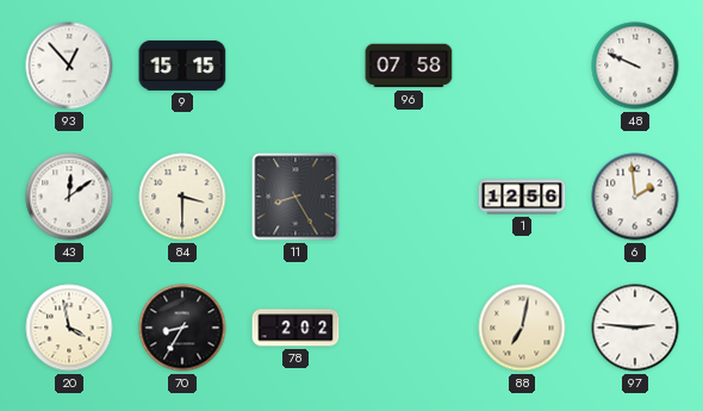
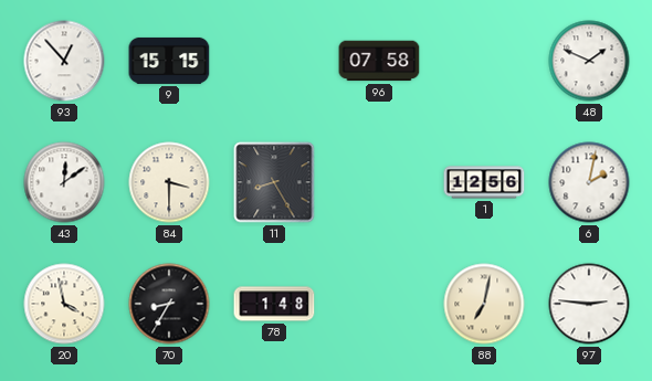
48: 9:49 -> 1:49
6: 1:59 -> 2:02
78: 2:02 -> 1:48
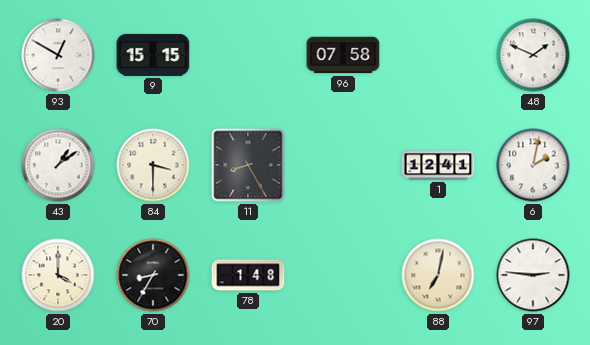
93: 12:53 -> 12:50
43: 12:09 -> 1:09
1: 12:56 -> 12:41
20: 3:58 -> 4:00
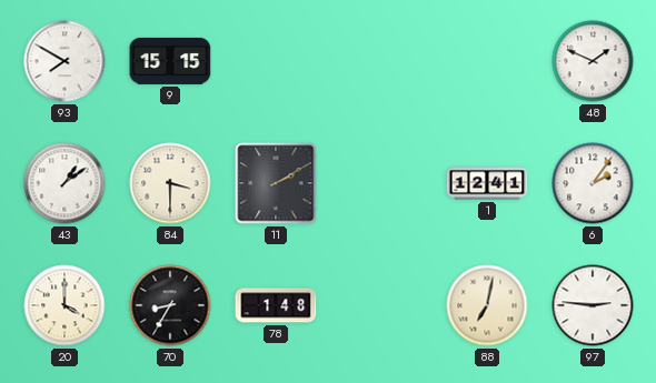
93: 12:50 -> 7:50
96: 07:58 -> none
11: 8:25 -> 2:10
6: 2:02 -> 2:06
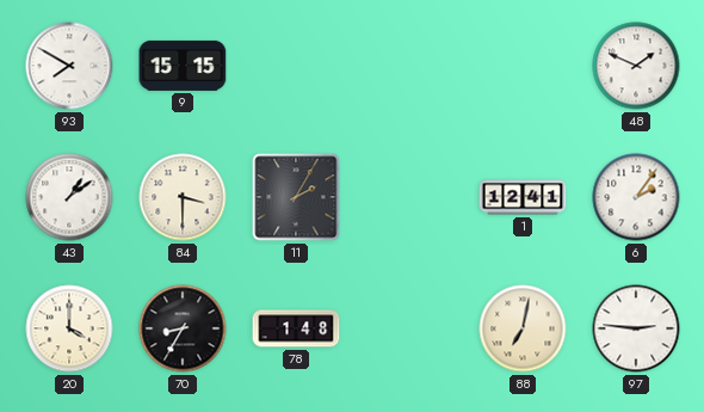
11: 2:10 -> 2:05
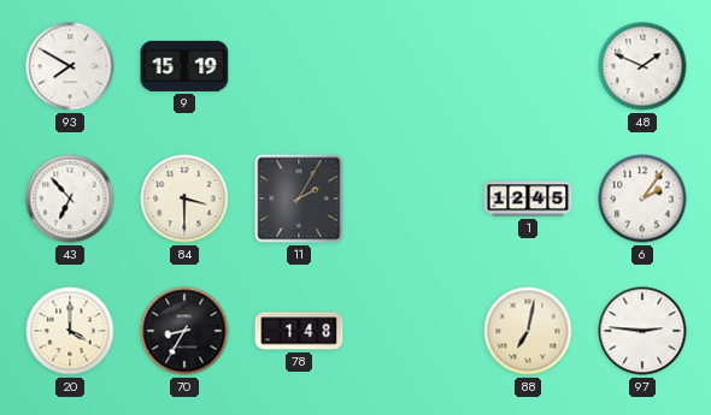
9: 15:15 -> 15:19
43: 1:09 -> 6:53
1: 12:41 -> 12:45
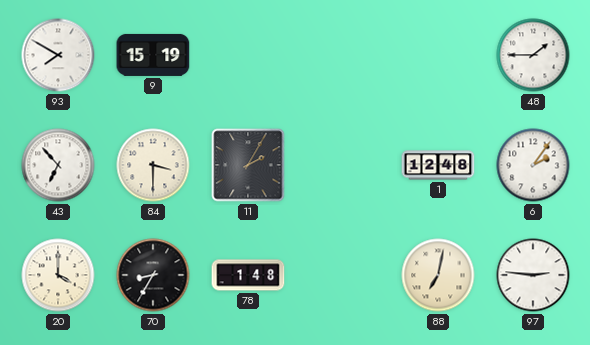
48: 1:49 -> 1:45
1: 12:45 -> 12:48
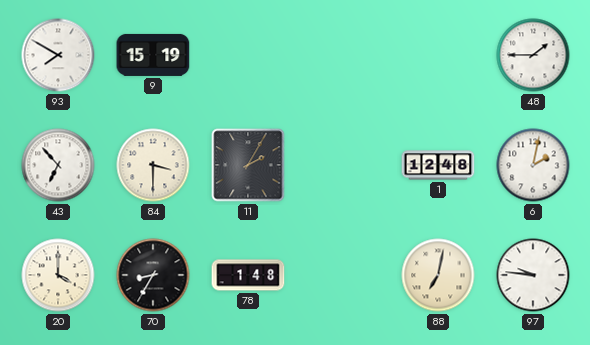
6: 2:06 -> 2:02
97: 2:46 -> 9:46
